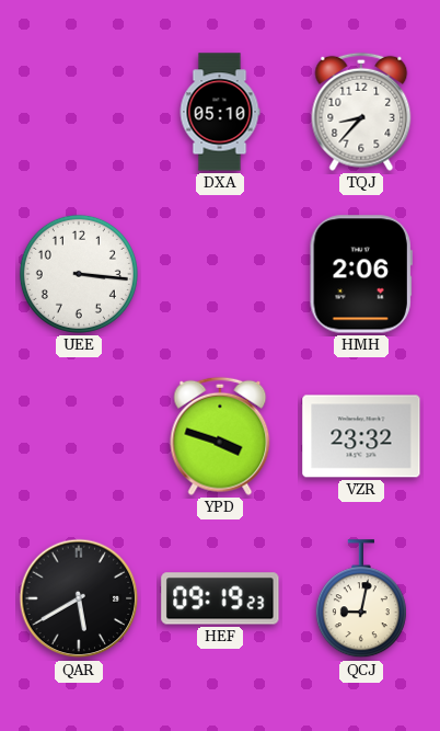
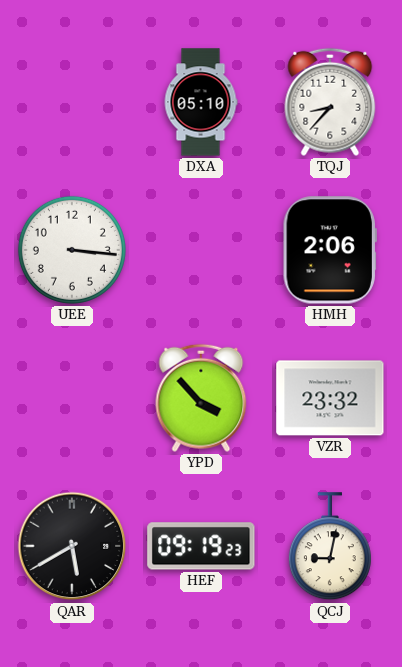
YPD: 3:48 -> 3:53
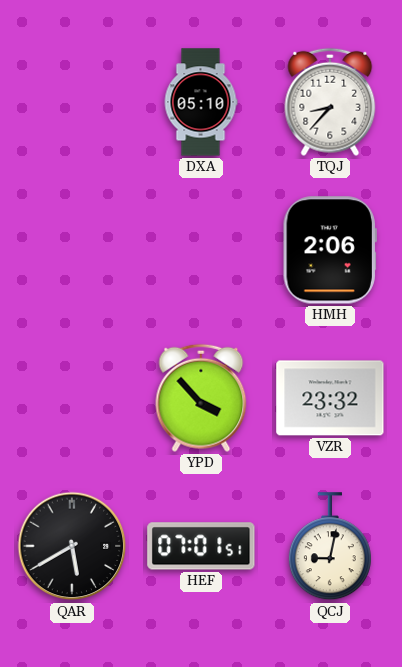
UEE: 3:16 -> none
HEF: 09:19 -> 07:01
